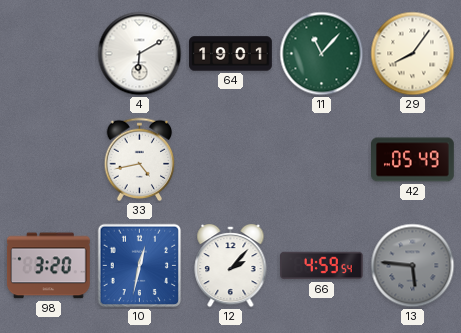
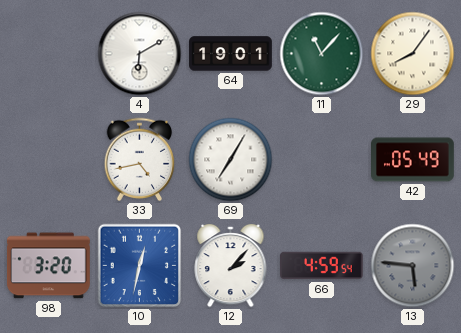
69: none -> 7:05
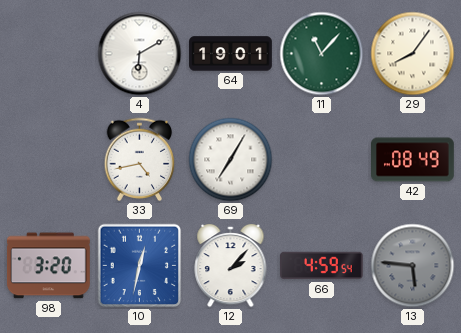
42: 05:49 -> 08:49
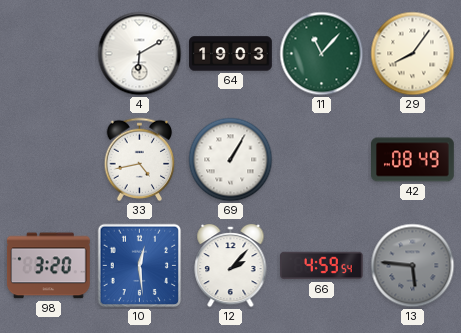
64: 19:01 -> 19:03
69: 7:05 -> 1:05
10: 12:32 -> 12:29
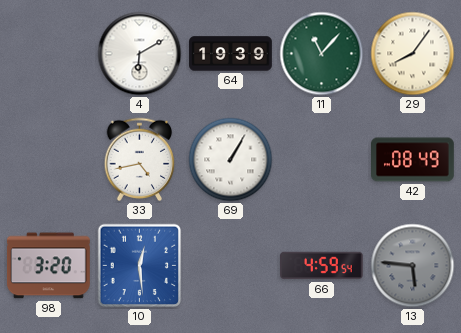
64: 19:03 -> 19:39
12: 2:07 -> none
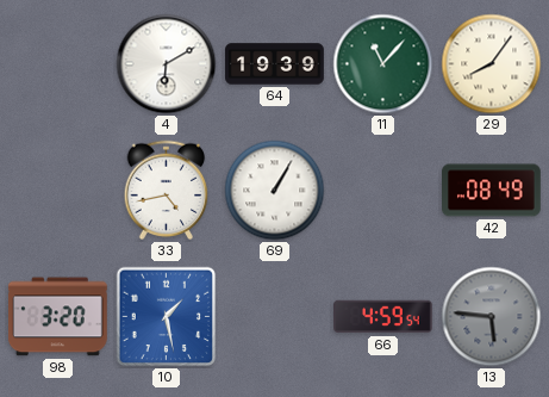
10: 12:29 -> 1:28
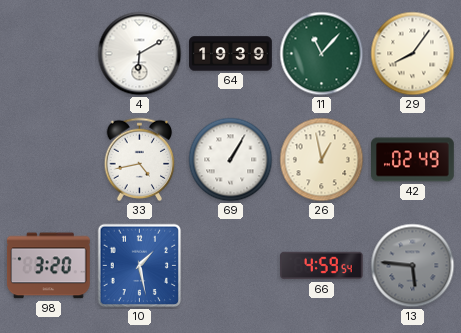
26: none -> 12:58
42: 08:49 -> 02:49
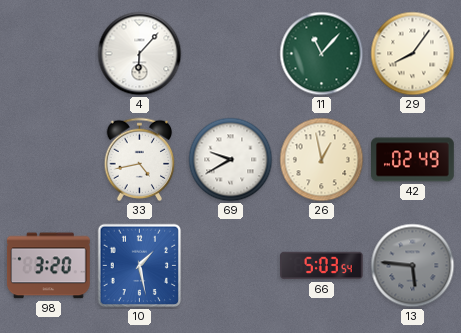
4: 6:10 -> 6:07
64: 19:39 -> none
69: 1:05 -> 9:40
66: 4:59 -> 5:03
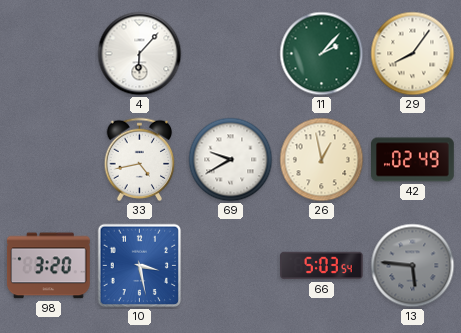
11: 11:07 -> 2:07
10: 1:28 -> 3:28
